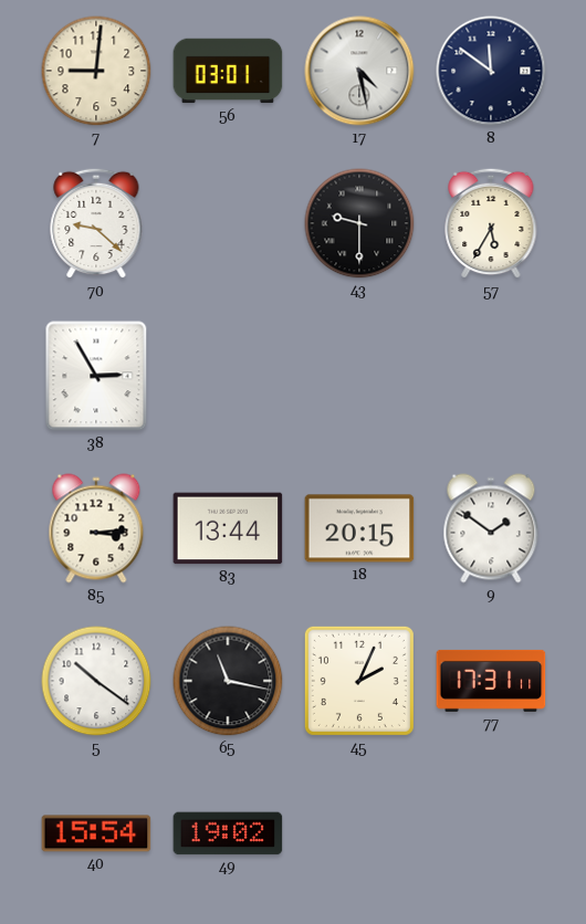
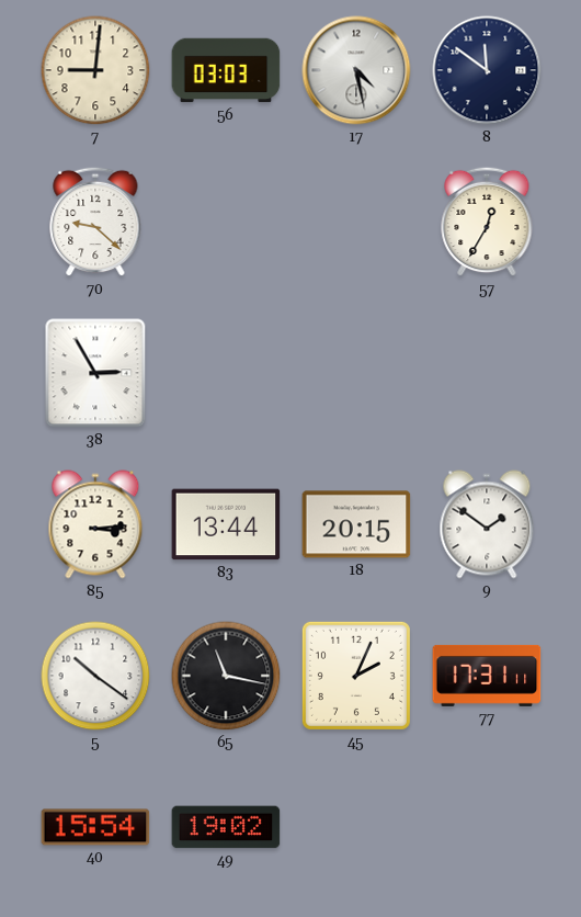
56: 03:01 -> 03:03
43: 9:30 -> none
57: 5:35 -> 12:35
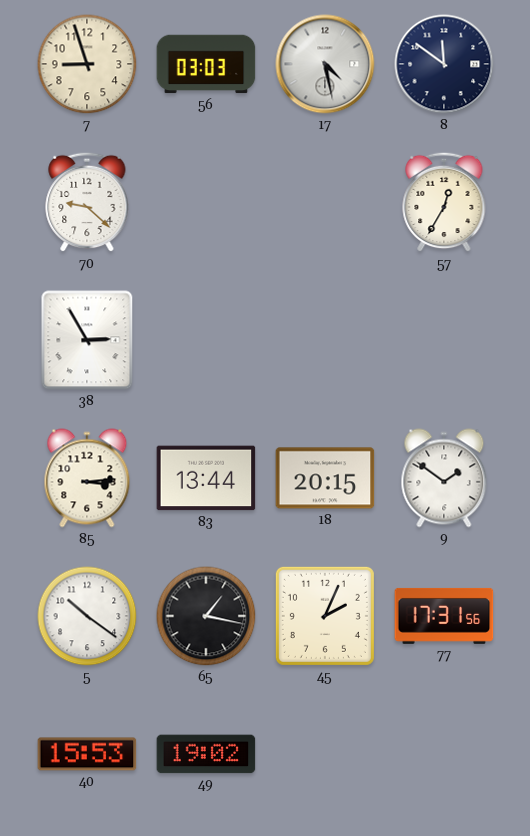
7: 9:01 -> 8:57
65: 11:17 -> 1:17
77: 17:31:11 -> 17:31:56
40: 15:54 -> 15:53
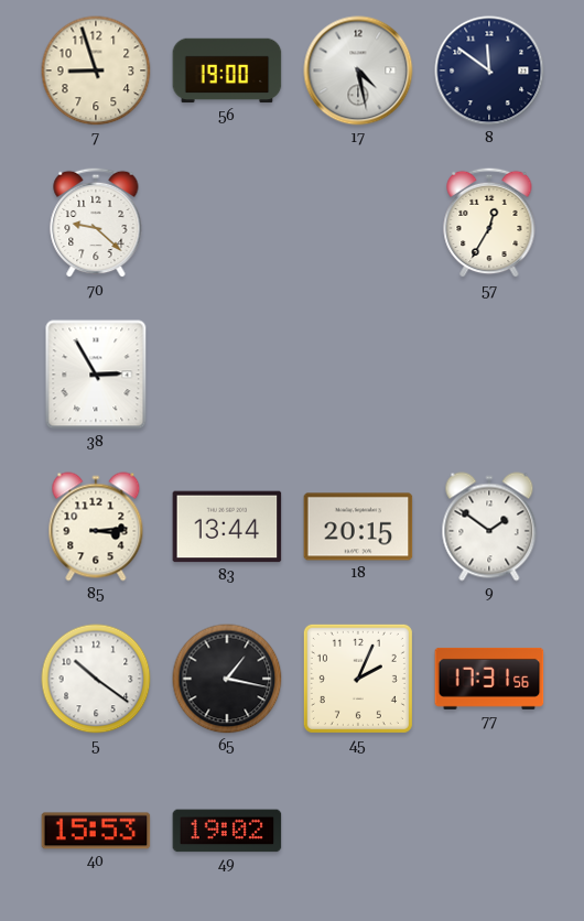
56: 03:03 -> 19:00
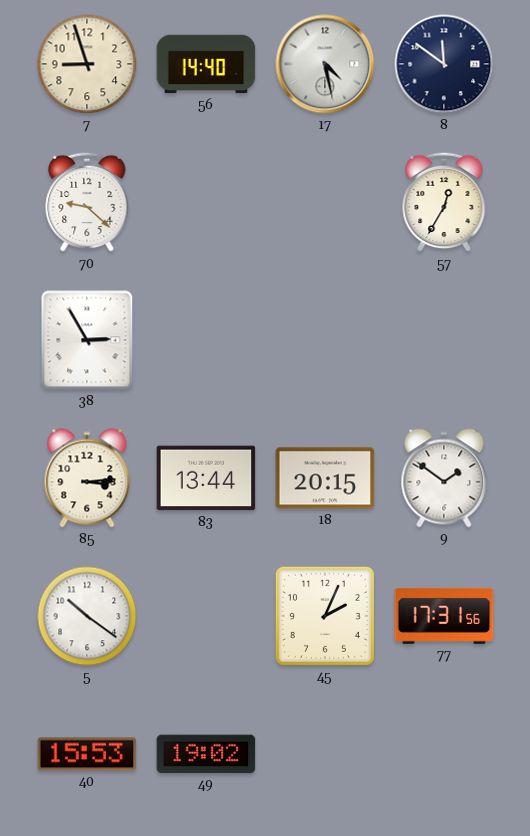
56: 19:00 -> 14:40
65: 1:17 -> none
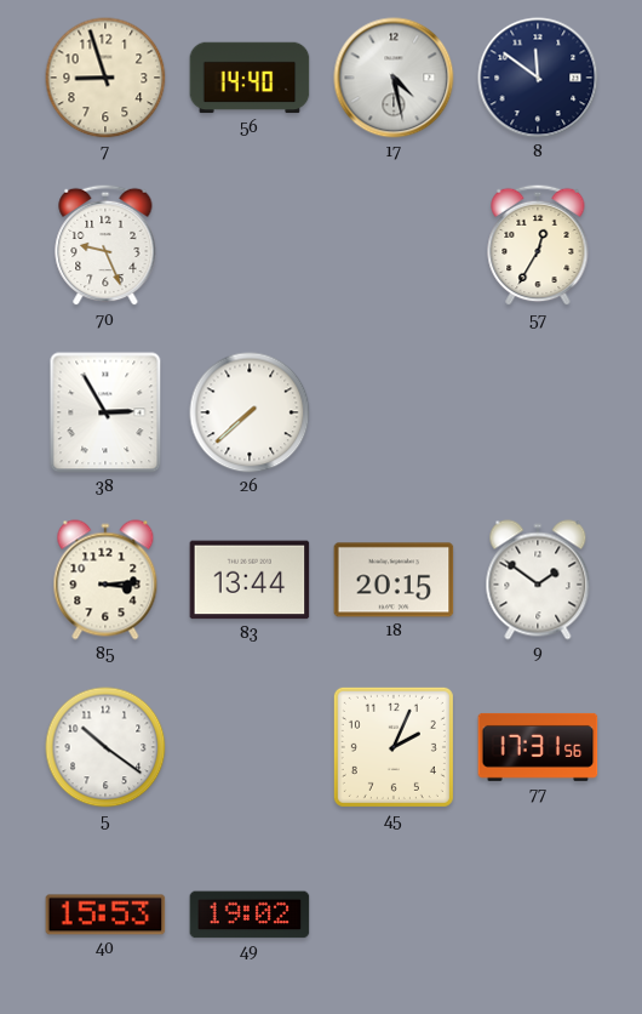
70: 9:22 -> 9:26
26: none -> 7:38
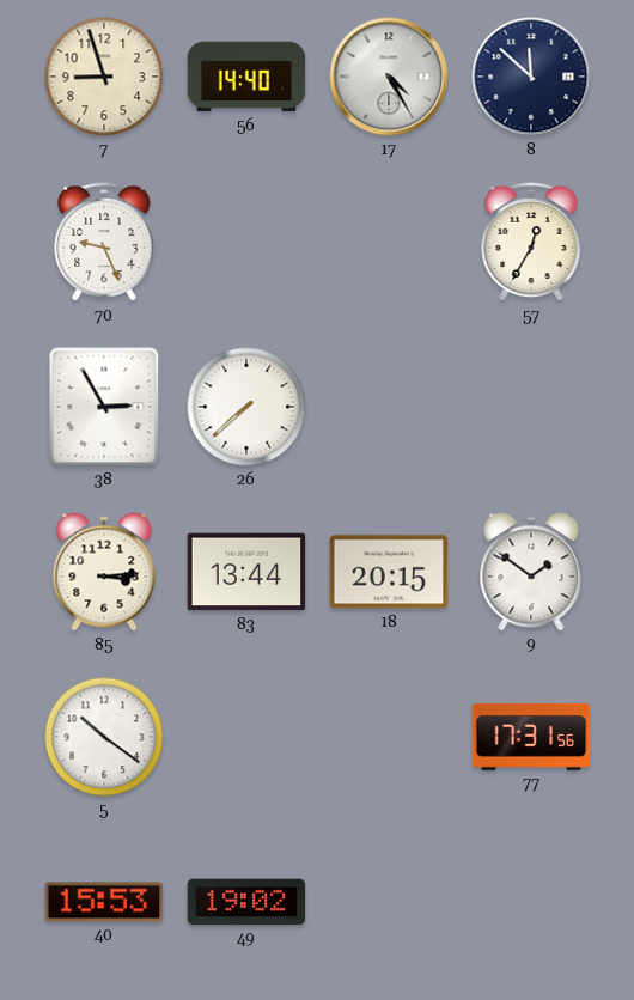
17: 4:28 -> 4:25
8: 11:51 -> 11:52
45: 2:04 -> none
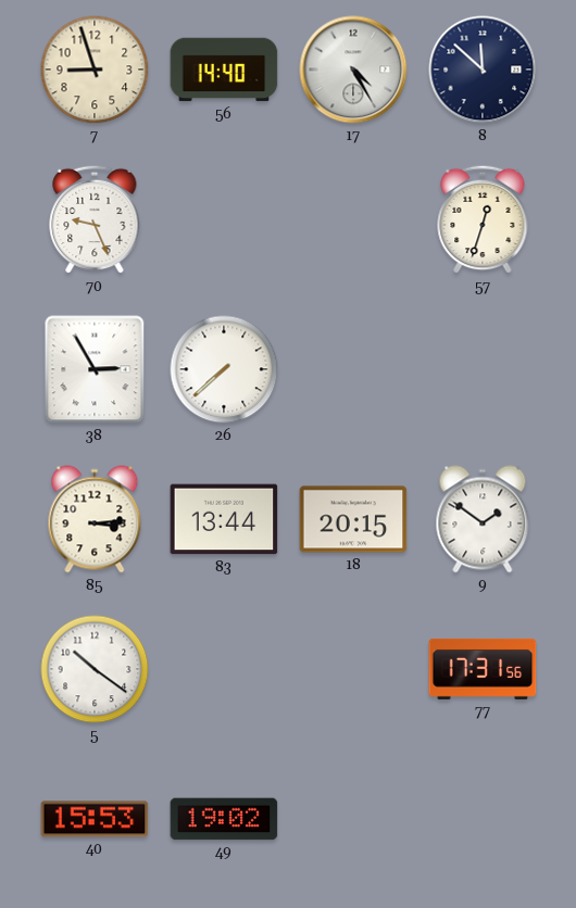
57: 12:35 -> 12:33
